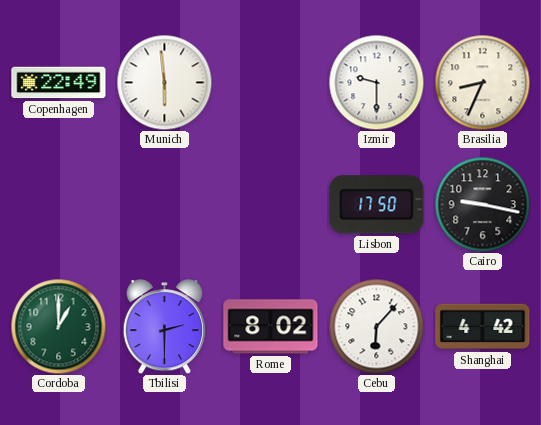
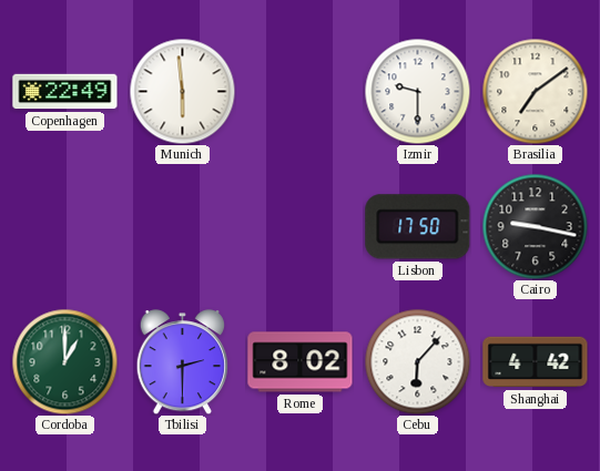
Brasilia: 8:34 -> 7:09
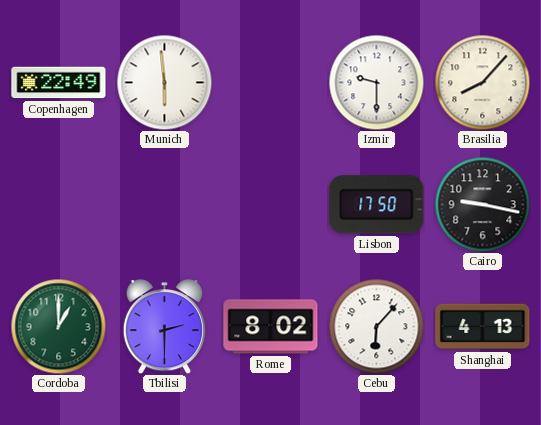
Brasilia: 7:09 -> 8:07
Shanghai: 4:42 -> 4:13
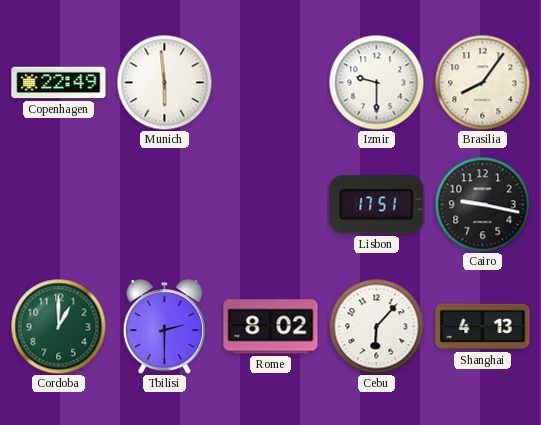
Brasilia: 8:07 -> 8:06
Lisbon: 17:50 -> 17:51
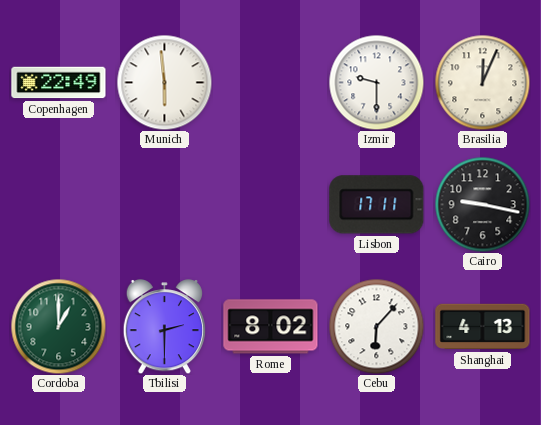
Brasilia: 8:06 -> 12:04
Lisbon: 17:51 -> 17:11
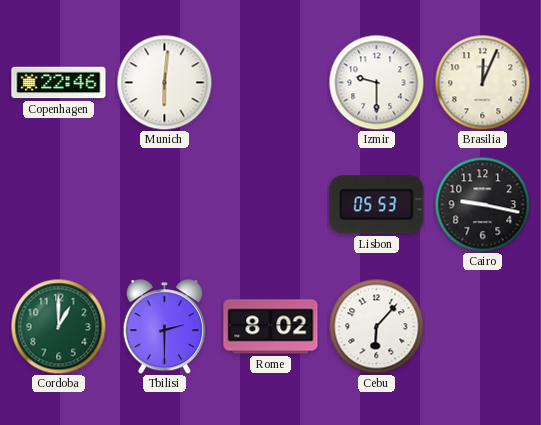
Copenhagen: 22:49 -> 22:46
Munich: 5:59 -> 6:01
Lisbon: 17:11 -> 05:53
Shanghai: 4:13 -> none
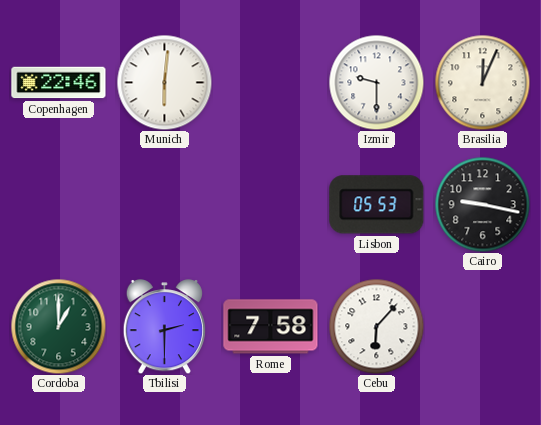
Rome: 8:02 -> 7:58
